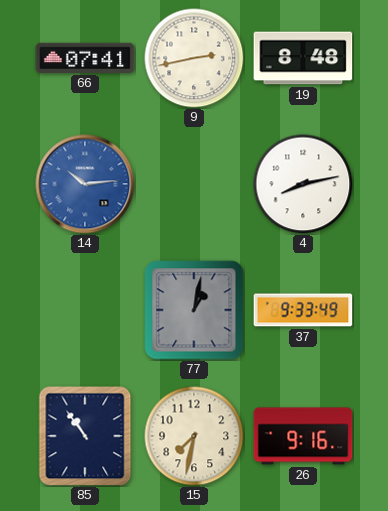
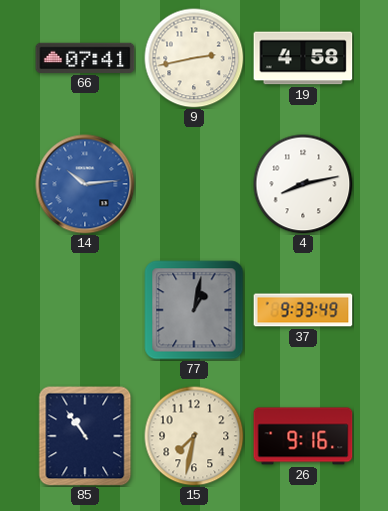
19: 8:48 -> 4:58
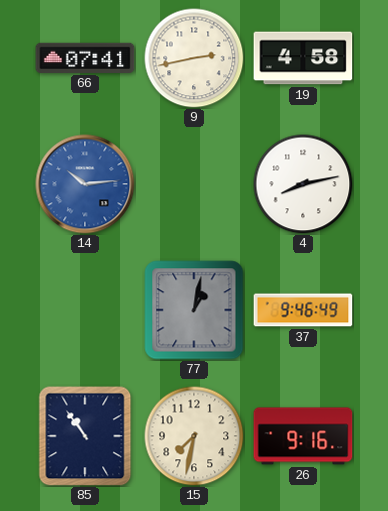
37: 9:33 -> 9:46
